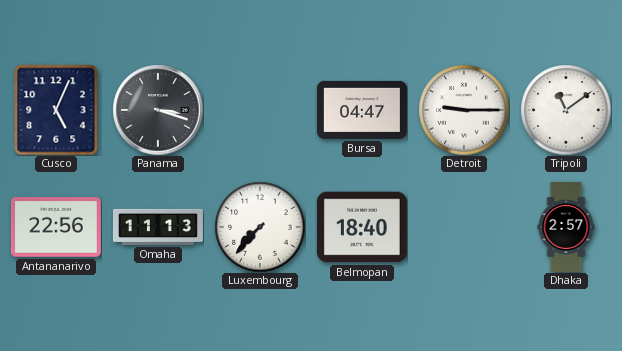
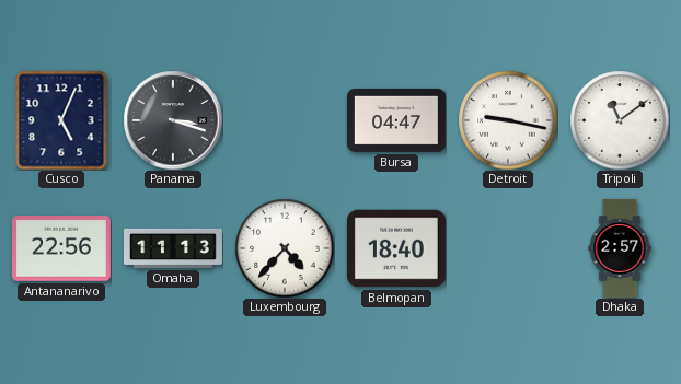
Detroit: 9:15 -> 9:17
Luxembourg: 7:37 -> 4:37
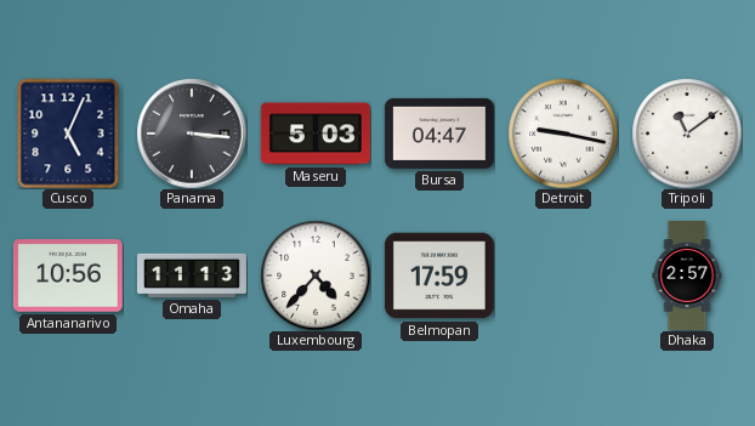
Panama: 3:18 -> 3:16
Maseru: none -> 5:03
Antananarivo: 22:56 -> 10:56
Belmopan: 18:40 -> 17:59
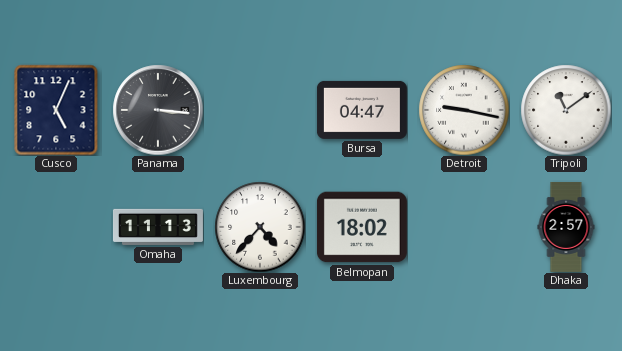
Maseru: 5:03 -> none
Antananarivo: 10:56 -> none
Belmopan: 17:59 -> 18:02
